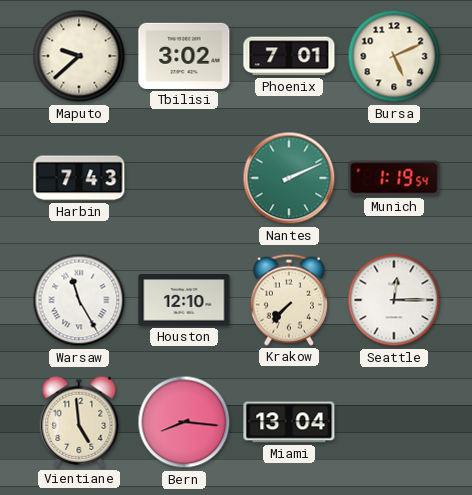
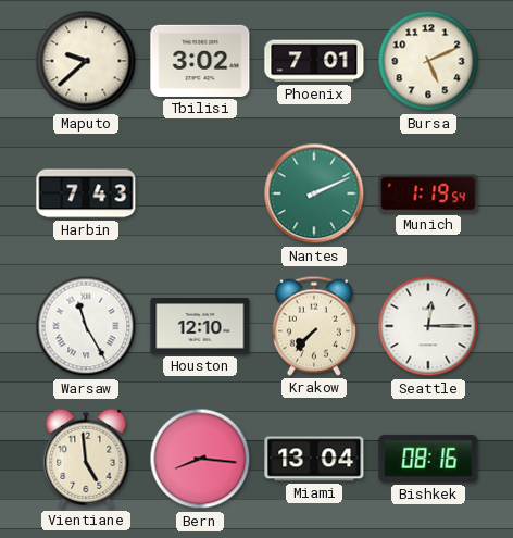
Bishkek: none -> 08:16
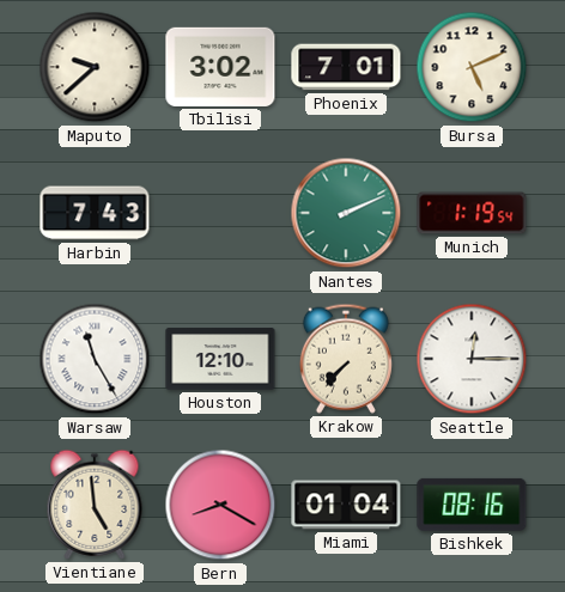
Bern: 8:16 -> 8:20
Miami: 13:04 -> 01:04
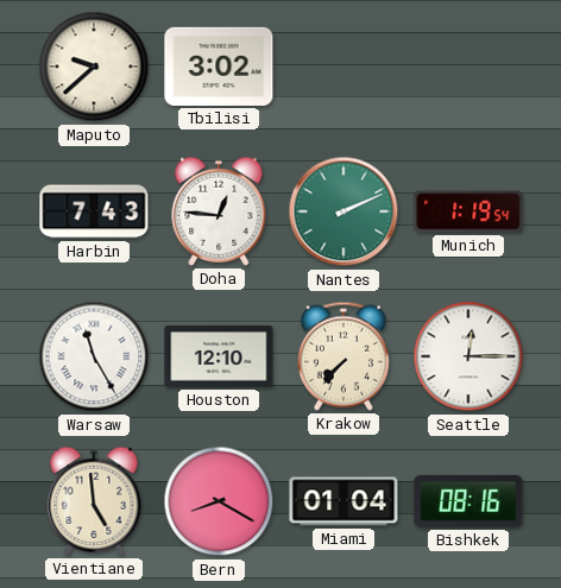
Phoenix: 7:01 -> none
Bursa: 5:11 -> none
Doha: none -> 12:46
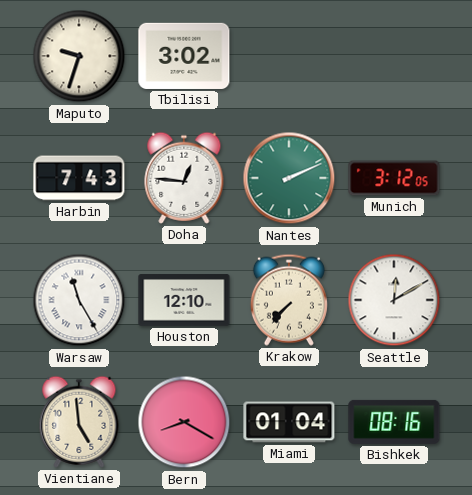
Maputo: 9:38 -> 9:33
Munich: 1:19 -> 3:12
Seattle: 12:15 -> 12:10
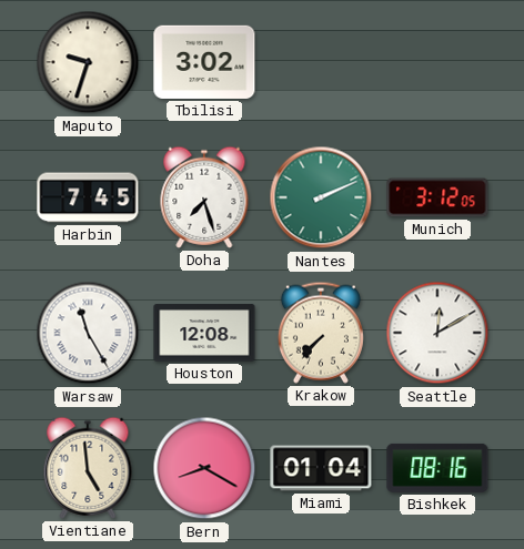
Harbin: 7:43 -> 7:45
Doha: 12:46 -> 7:27
Houston: 12:10 -> 12:08
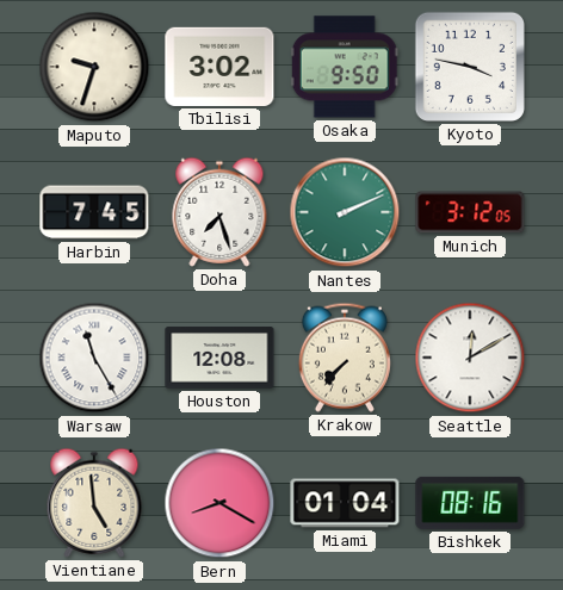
Osaka: none -> 9:50
Kyoto: none -> 3:47
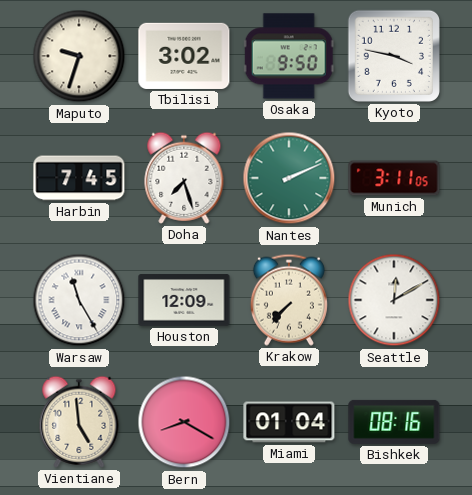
Munich: 3:12 -> 3:11
Houston: 12:08 -> 12:09
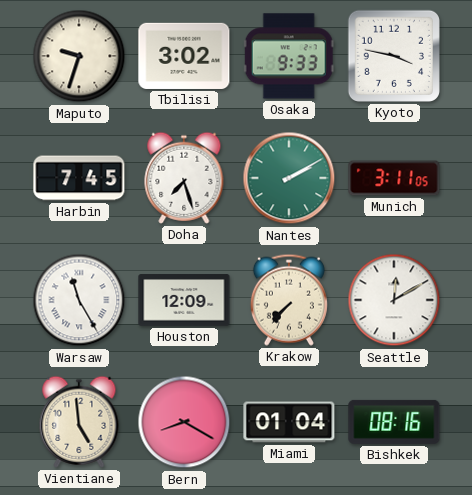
Osaka: 9:50 -> 9:33
Nantes: 2:11 -> 2:10
